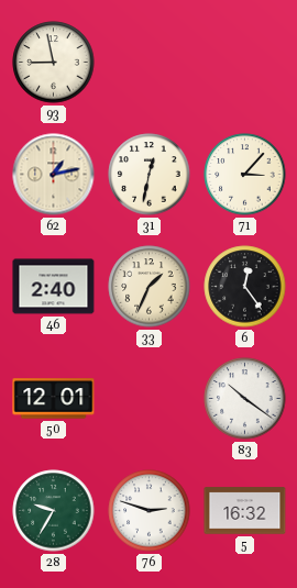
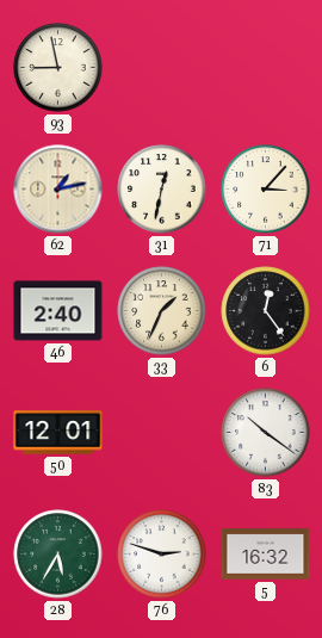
28: 9:35 -> 5:35
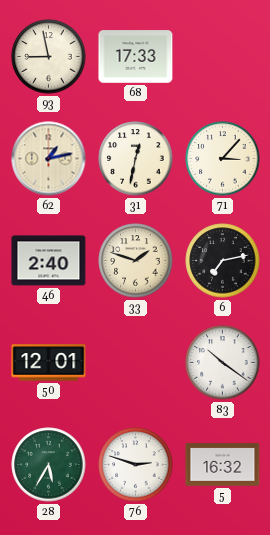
68: none -> 17:33
33: 1:34 -> 1:48
6: 12:24 -> 7:13
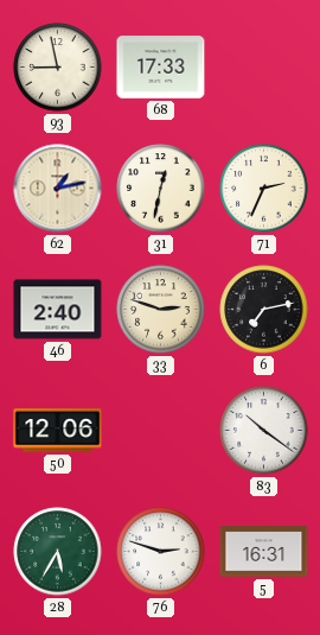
71: 3:07 -> 2:34
33: 1:48 -> 2:48
50: 12:01 -> 12:06
5: 16:32 -> 16:31
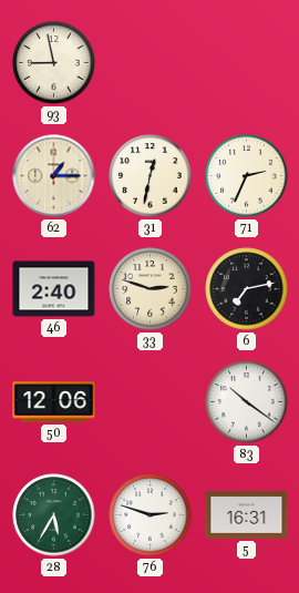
68: 17:33 -> none
62: 1:13 -> 1:15
